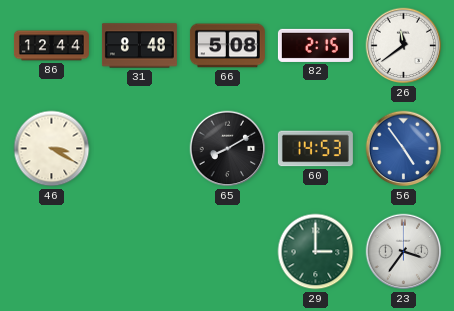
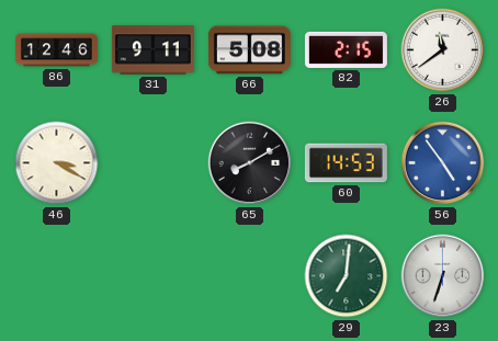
86: 12:44 -> 12:46
31: 8:48 -> 9:11
29: 3:00 -> 7:01
23: 3:36 -> 6:33
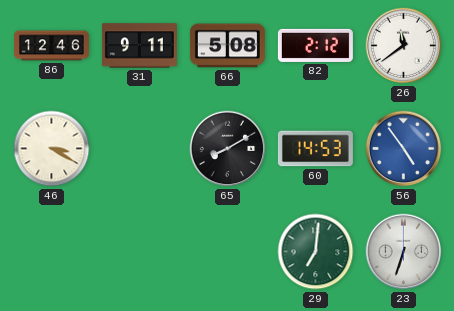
82: 2:15 -> 2:12
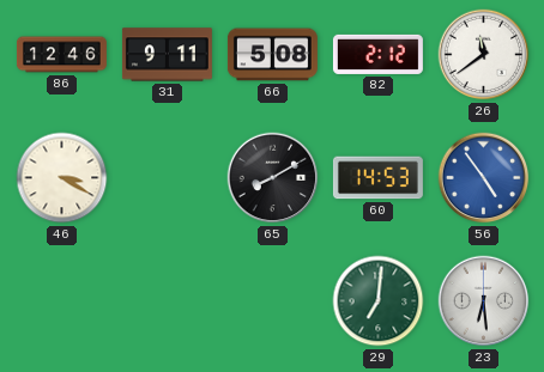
23: 6:33 -> 6:29
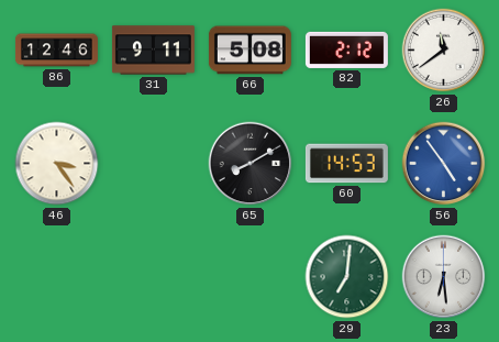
46: 3:20 -> 3:24
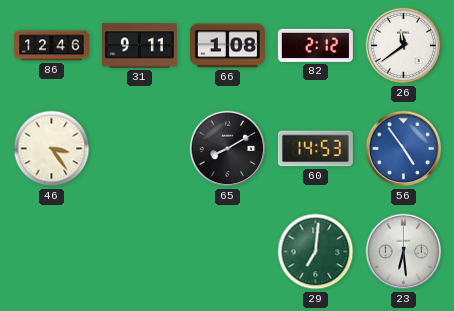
66: 5:08 -> 1:08
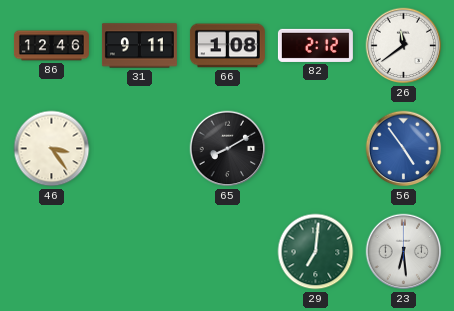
60: 14:53 -> none
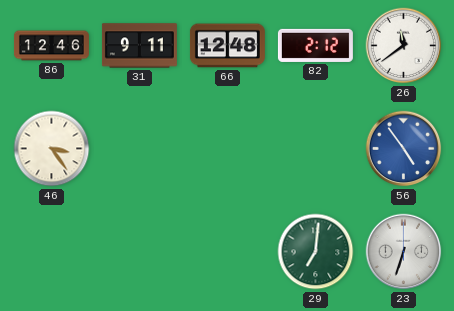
66: 1:08 -> 12:48
65: 8:10 -> none
23: 6:29 -> 6:33
